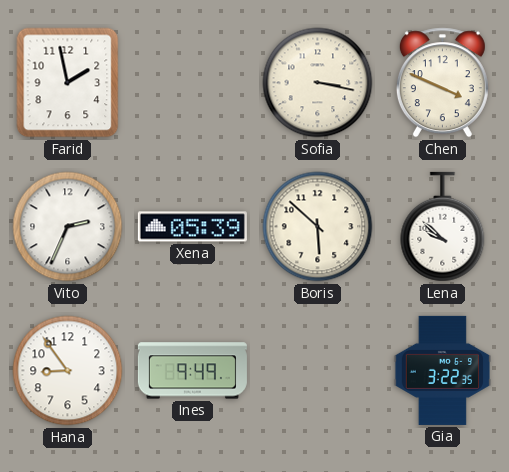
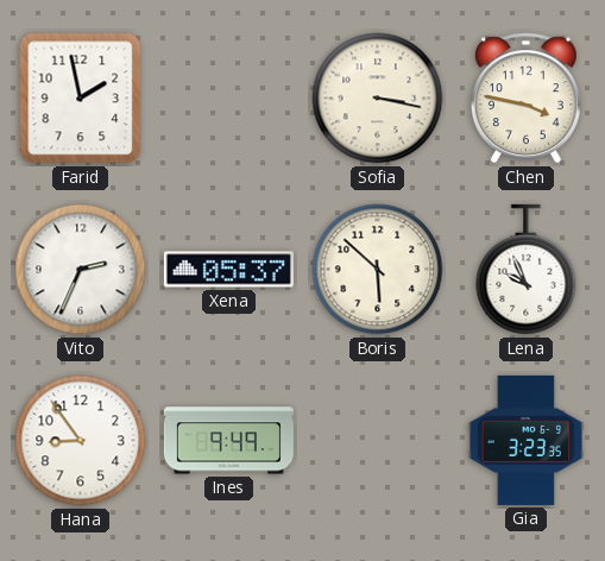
Chen: 3:49 -> 3:47
Xena: 05:39 -> 05:37
Lena: 9:52 -> 9:56
Gia: 3:22 -> 3:23
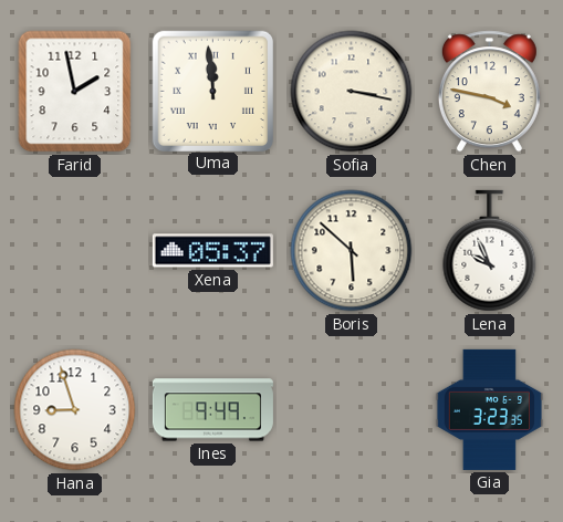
Uma: none -> 11:59
Vito: 2:34 -> none
Hana: 8:54 -> 8:57
